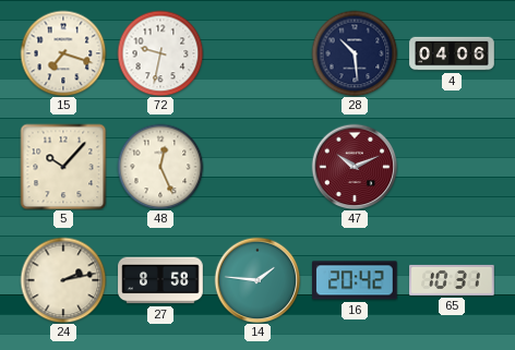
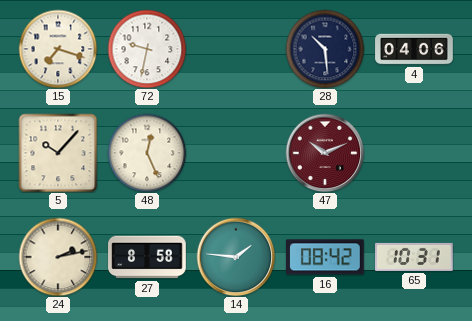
16: 20:42 -> 08:42
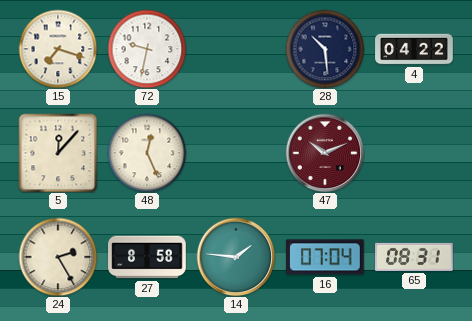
4: 04:06 -> 04:22
5: 10:07 -> 12:07
24: 2:13 -> 2:25
16: 08:42 -> 07:04
65: 10:31 -> 08:31
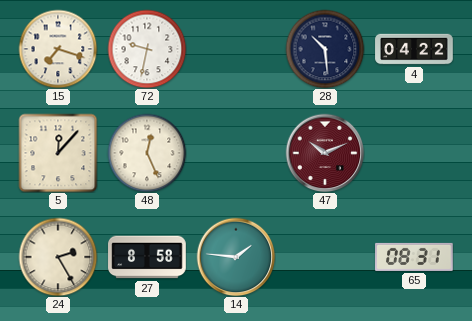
16: 07:04 -> none
